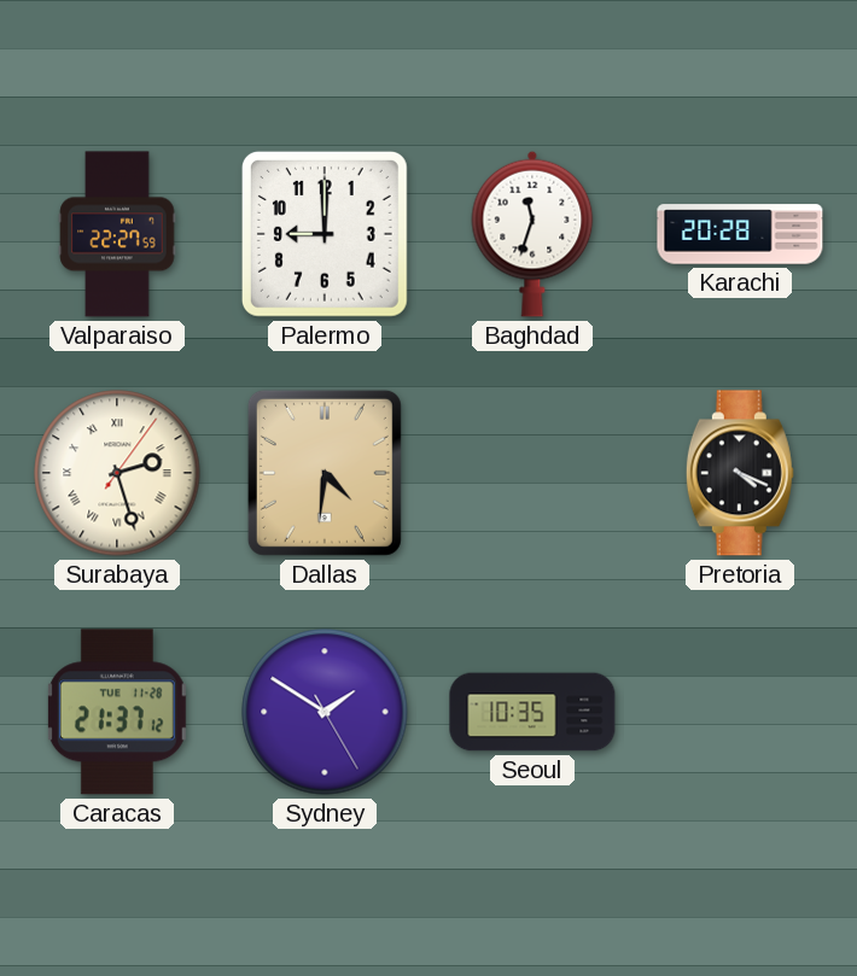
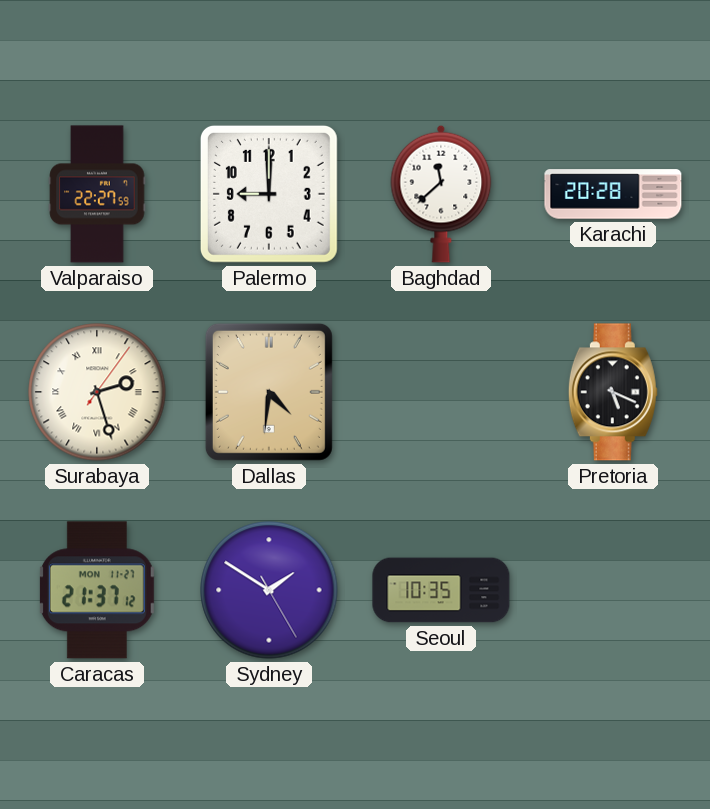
Baghdad: 11:33 -> 11:38
Pretoria: 4:19 -> 5:19
Caracas date: TUE 11-28 -> MON 11-27
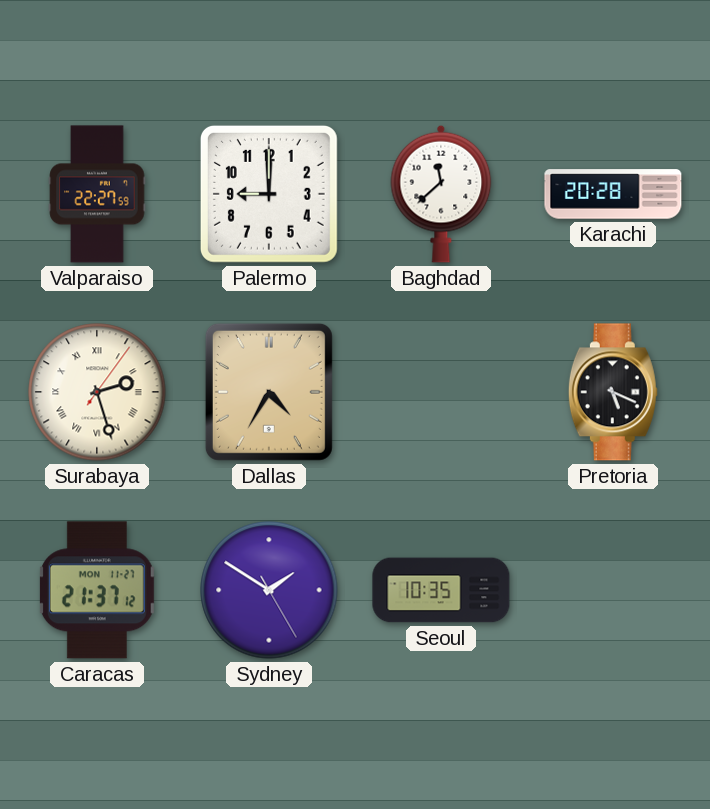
Dallas: 4:31 -> 4:35
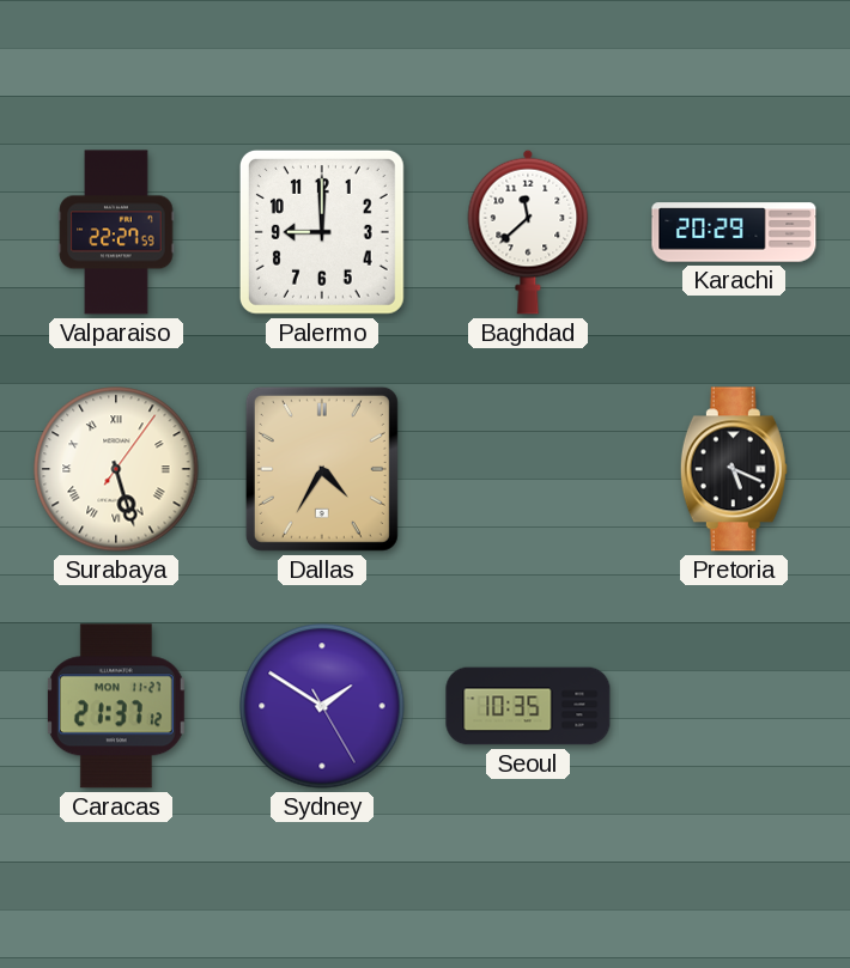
Karachi: 20:28 -> 20:29
Surabaya: 2:27 -> 5:27
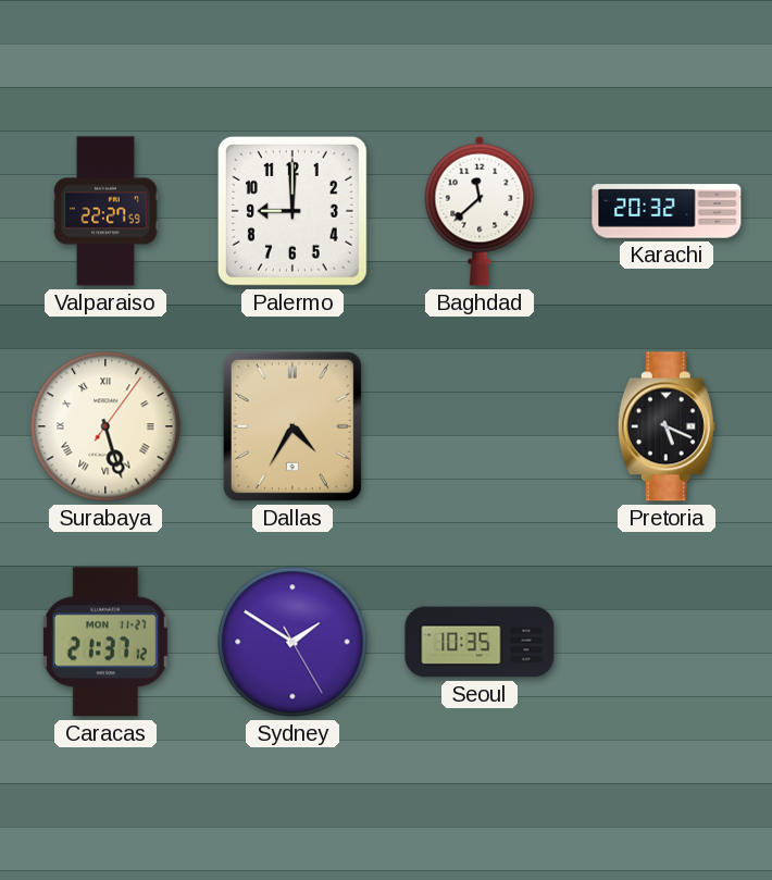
Karachi: 20:29 -> 20:32
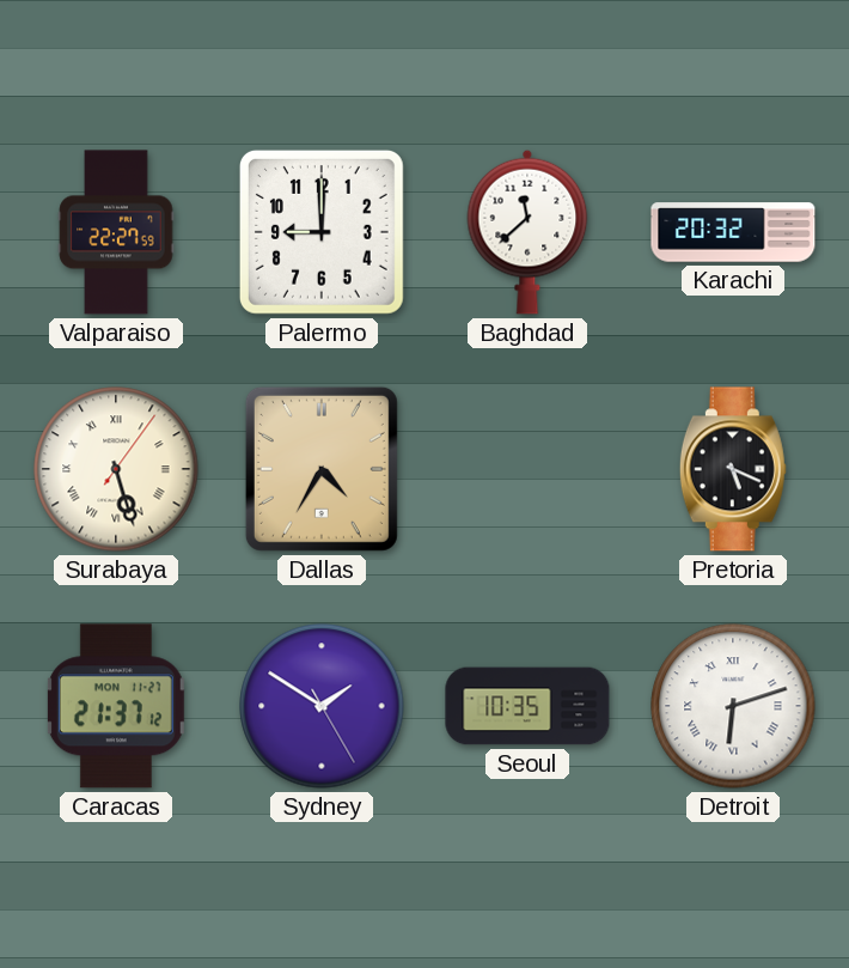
Detroit: none -> 6:12
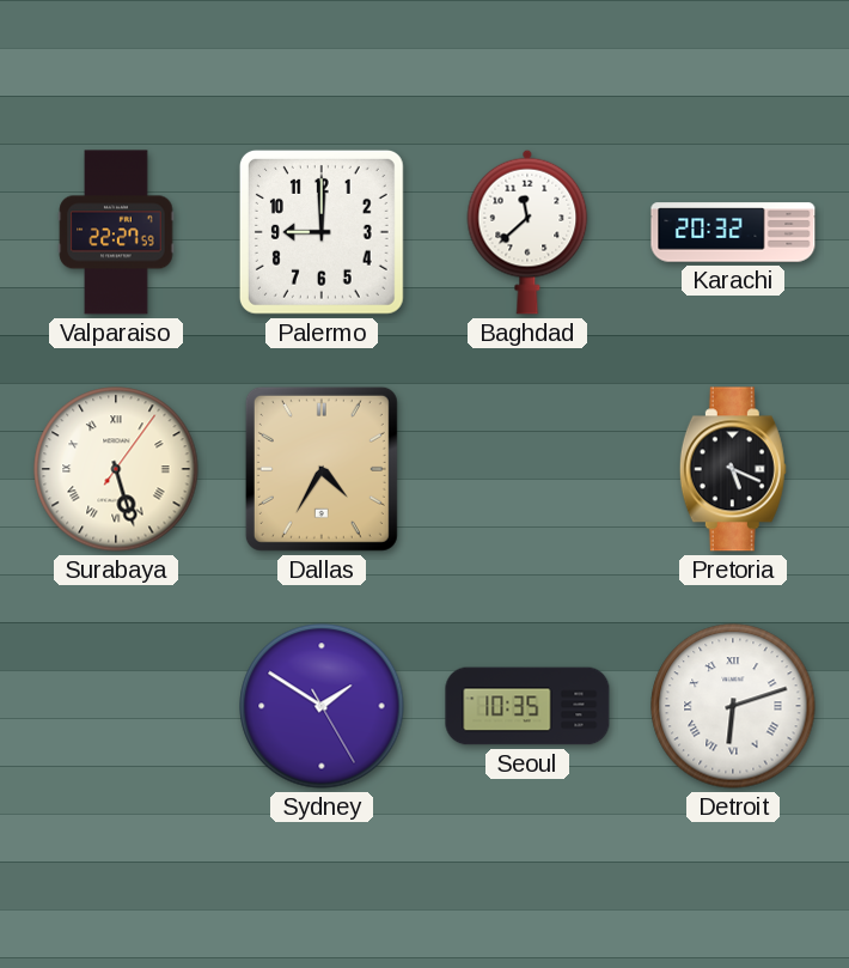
Caracas: 21:37 -> none
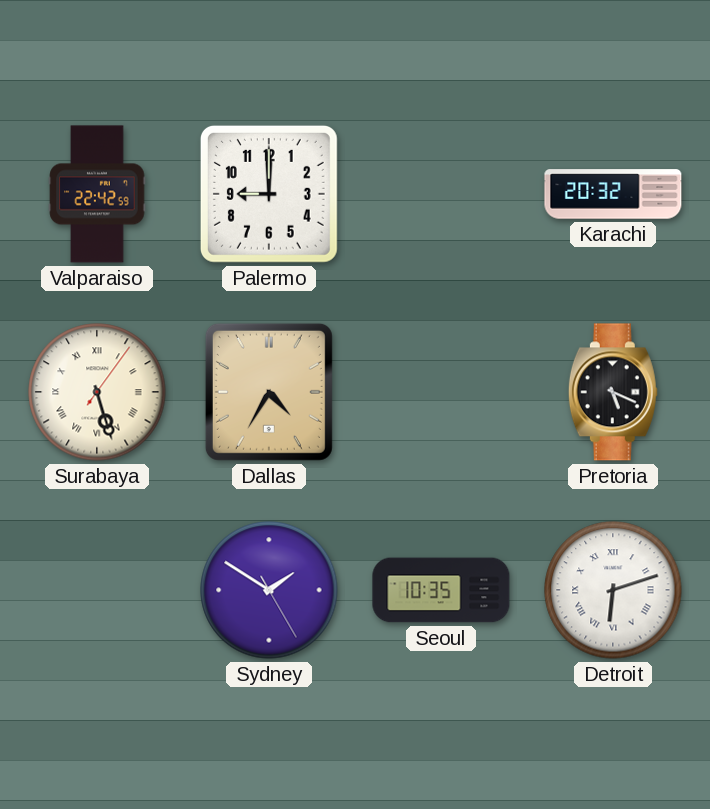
Valparaiso: 22:27 -> 22:42
Baghdad: 11:38 -> none
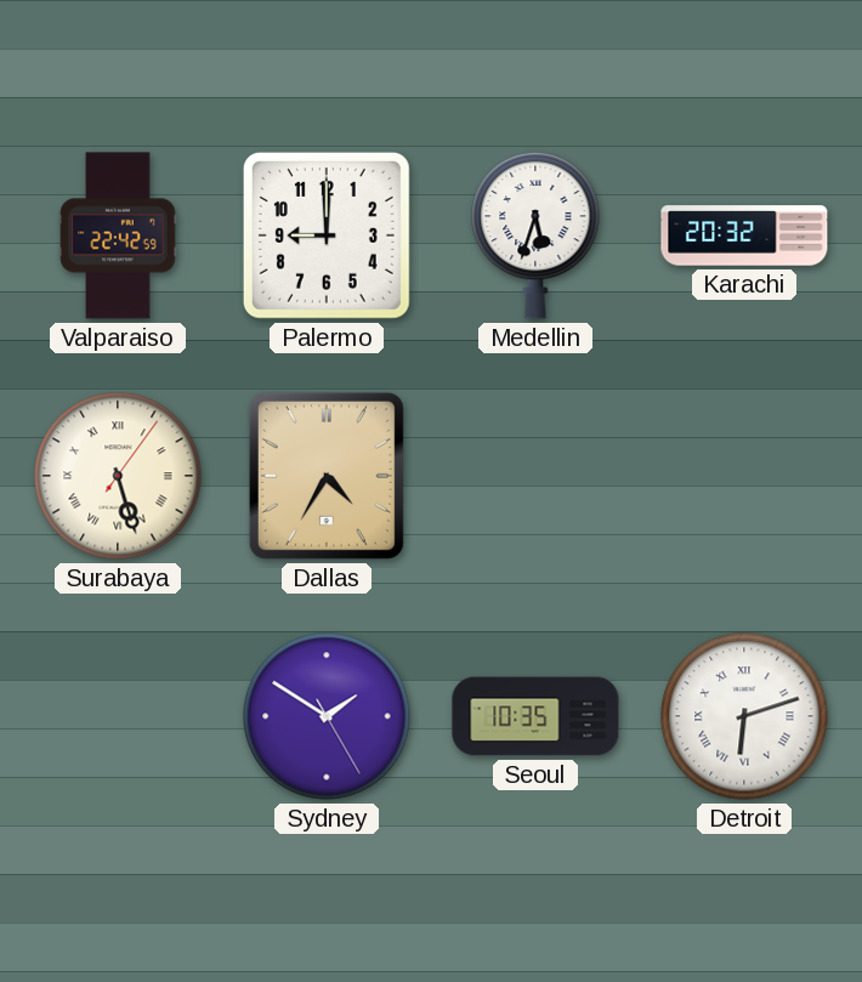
Medellin: none -> 5:33
Pretoria: 5:19 -> none
